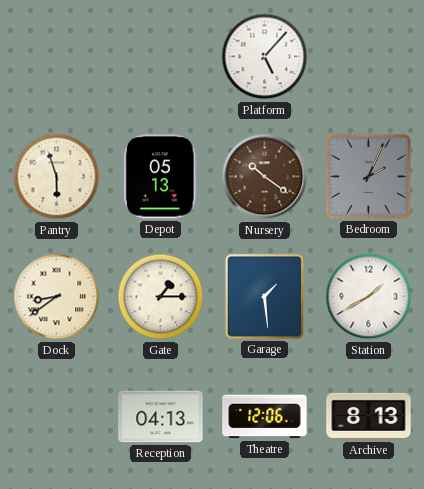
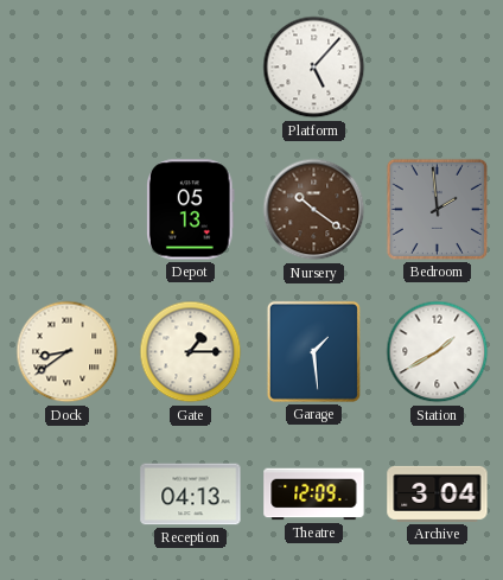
Pantry: 5:57 -> none
Bedroom: 2:04 -> 1:59
Theatre: 12:06 -> 12:09
Archive: 8:13 -> 3:04
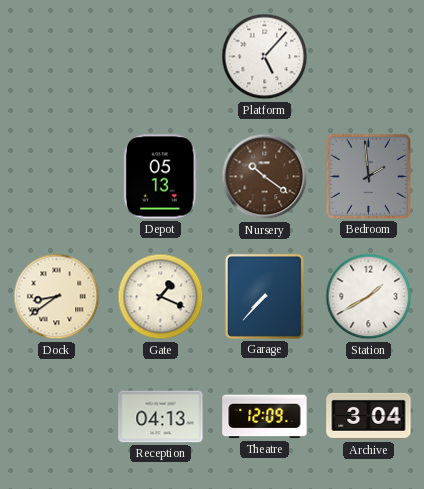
Gate: 1:15 -> 1:19
Garage: 1:29 -> 7:37
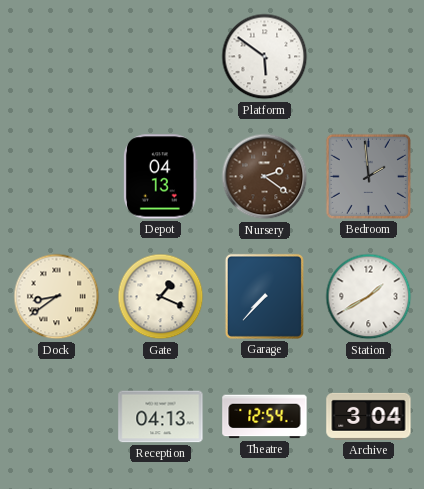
Platform: 5:07 -> 5:51
Depot: 05:13 -> 04:13
Nursery: 10:21 -> 2:21
Theatre: 12:09 -> 12:54
